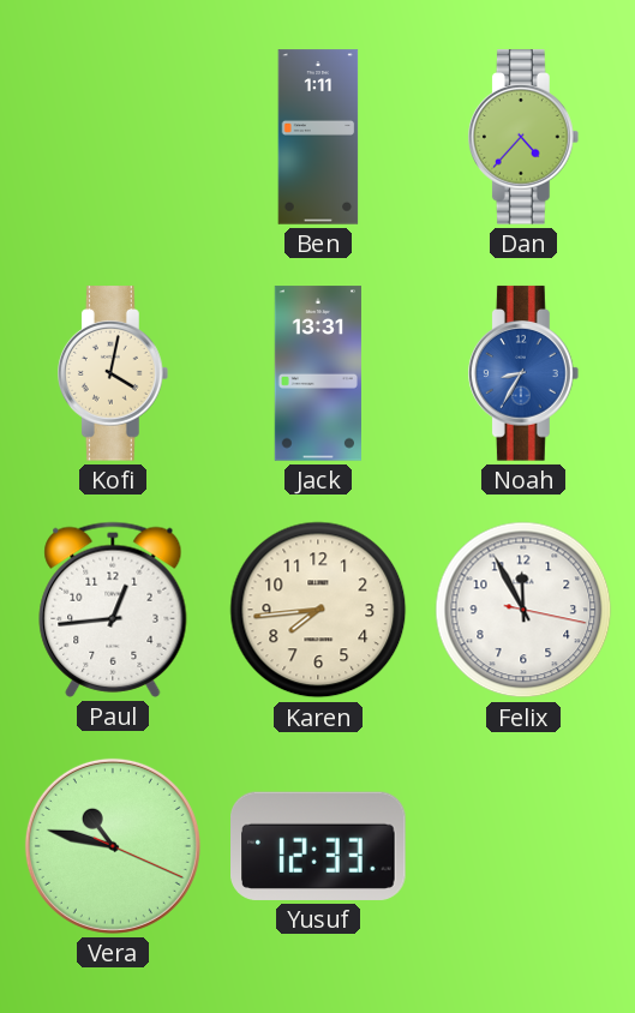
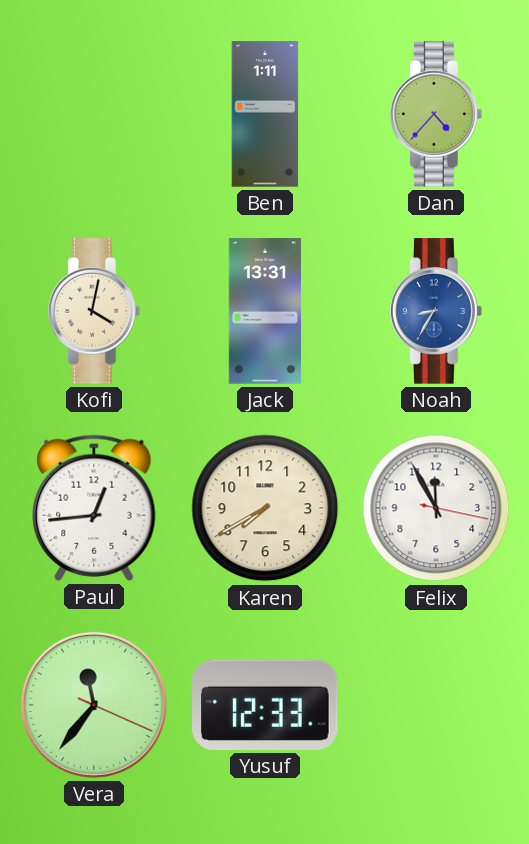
Karen: 7:44 -> 7:40
Vera: 10:47 -> 11:36
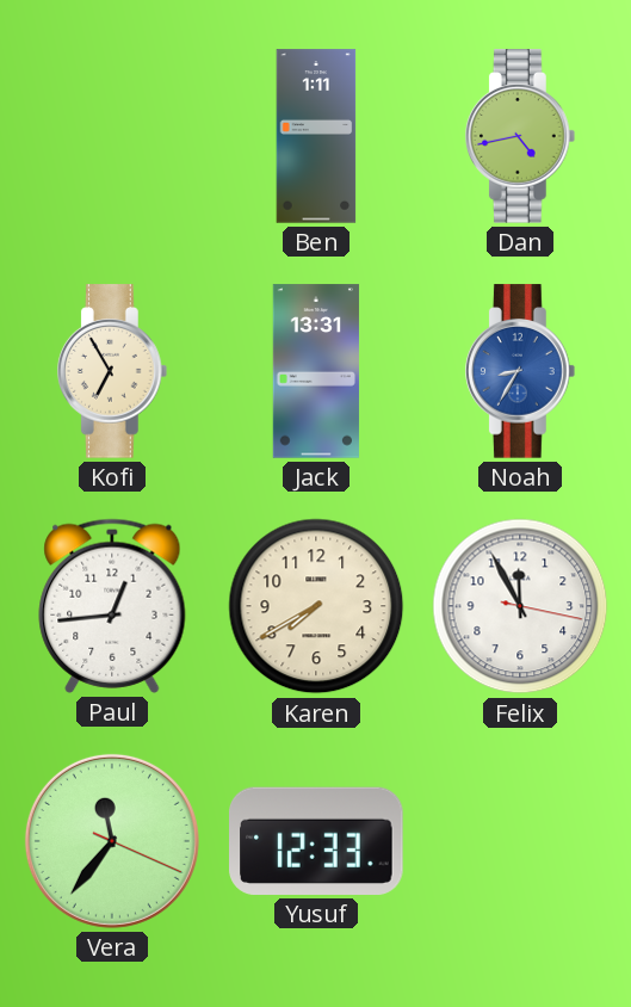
Dan: 4:37 -> 4:43
Kofi: 4:02 -> 6:55
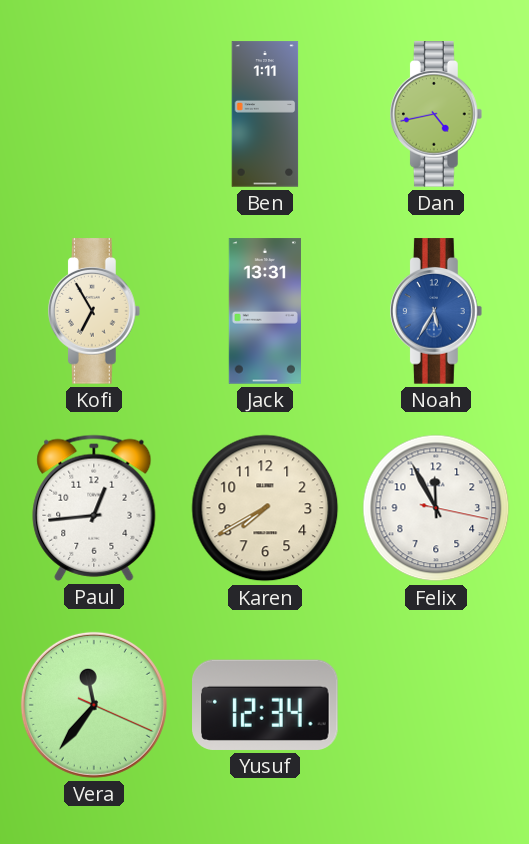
Noah: 8:35 -> 5:35
Yusuf: 12:33 -> 12:34
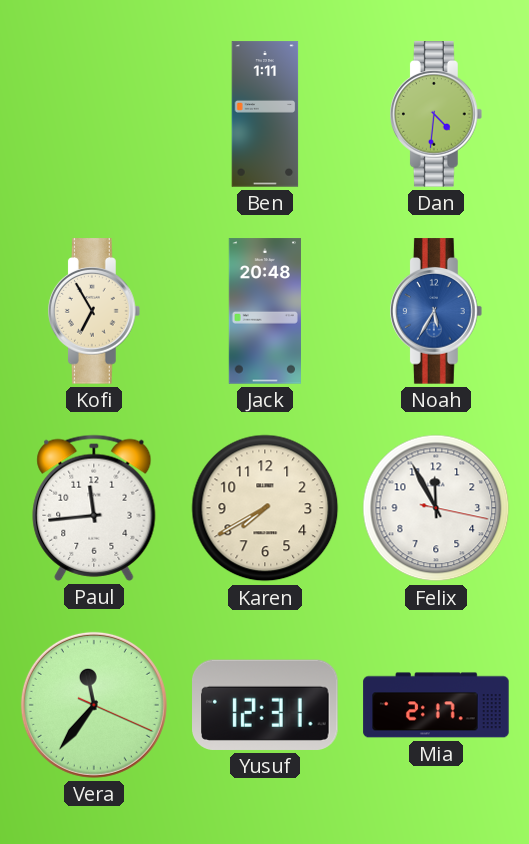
Dan: 4:43 -> 4:31
Jack: 13:31 -> 20:48
Paul: 12:44 -> 11:44
Yusuf: 12:34 -> 12:31
Mia: none -> 2:17
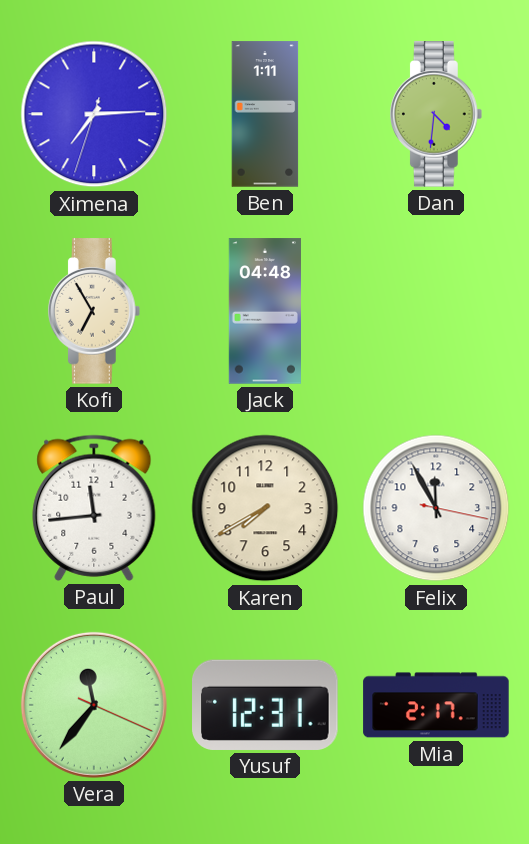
Ximena: none -> 7:14
Jack: 20:48 -> 04:48
Noah: 5:35 -> none
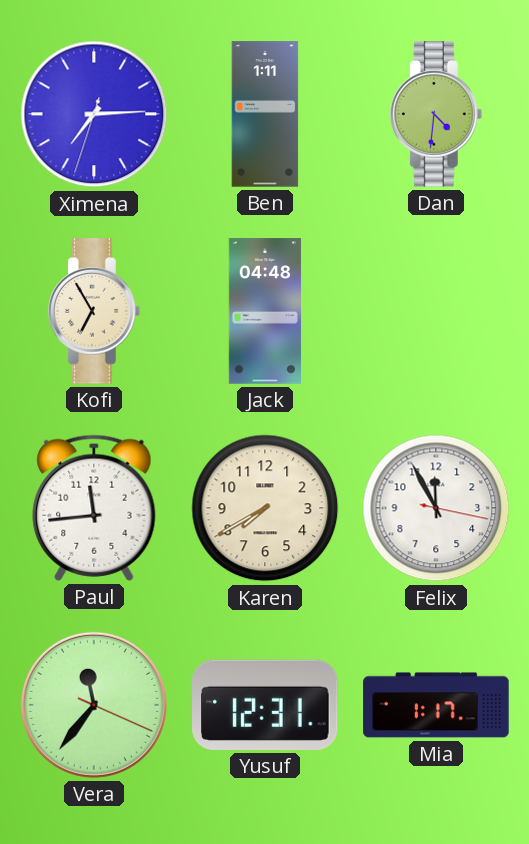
Mia: 2:17 -> 1:17
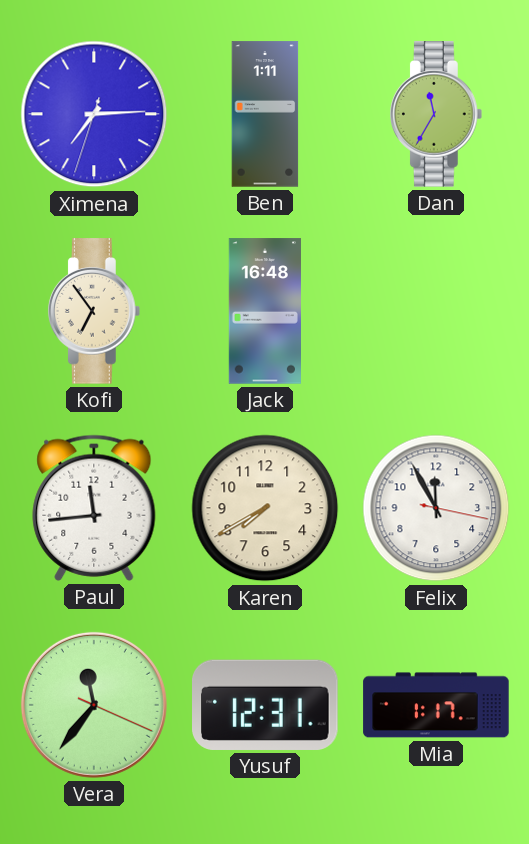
Dan: 4:31 -> 11:35
Kofi: 6:55 -> 6:54
Jack: 04:48 -> 16:48
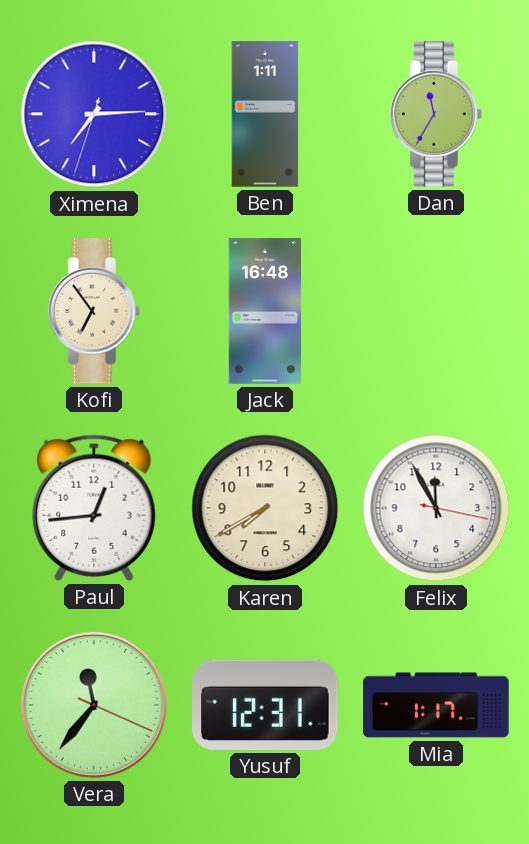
Paul: 11:44 -> 12:44
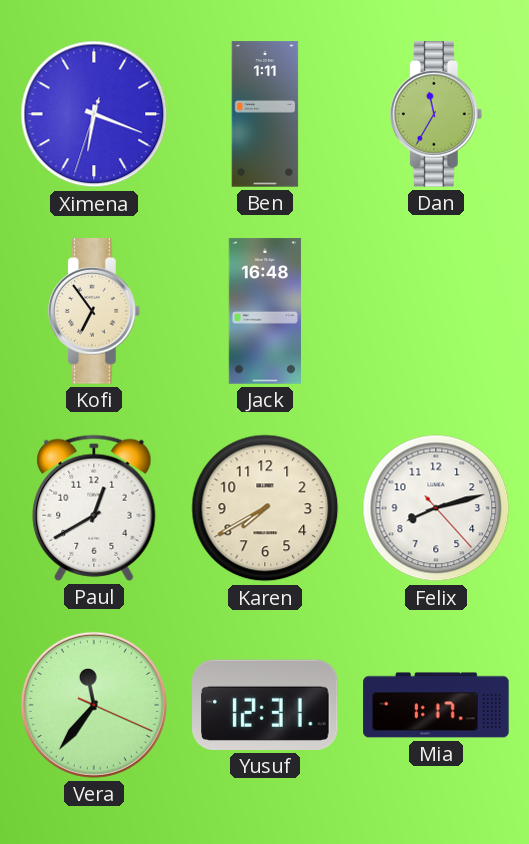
Ximena: 7:14 -> 6:18
Paul: 12:44 -> 12:40
Felix: 11:55 -> 8:12
